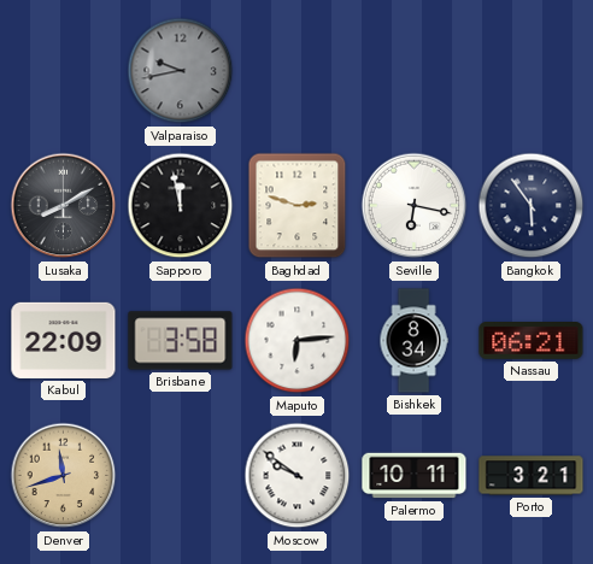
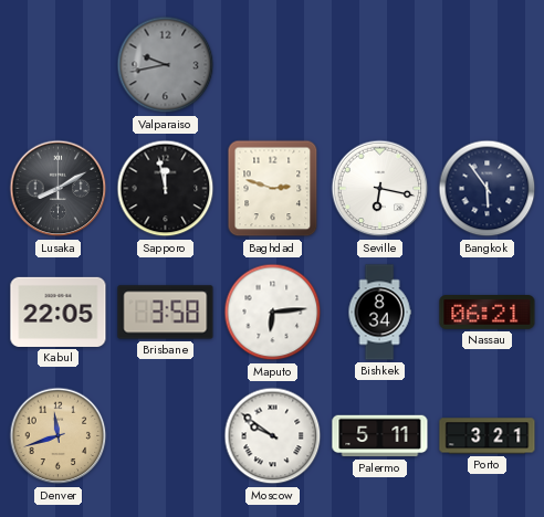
Kabul: 22:09 -> 22:05
Palermo: 10:11 -> 5:11
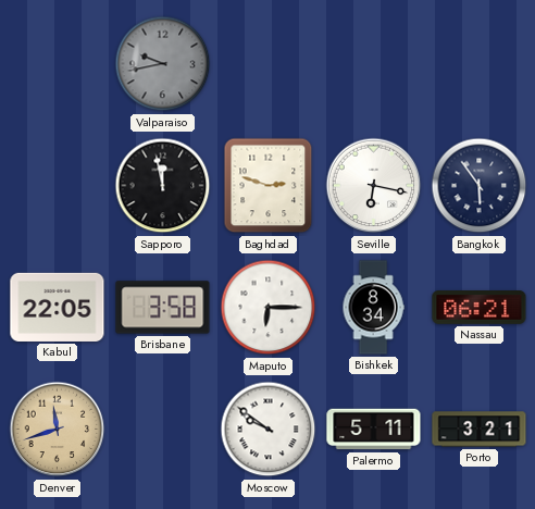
Lusaka: 8:10 -> none
Maputo: 6:14 -> 6:15
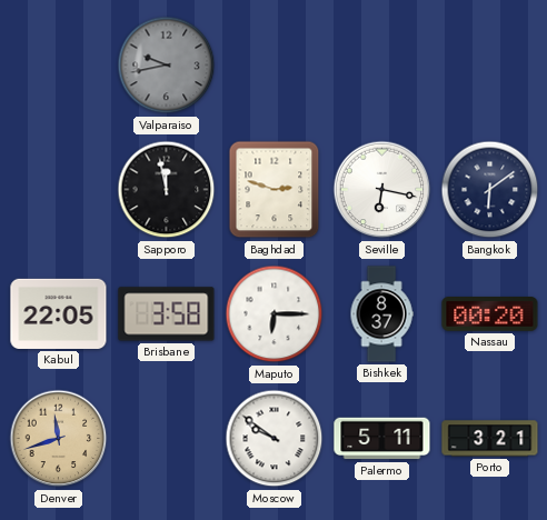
Bangkok: 5:54 -> 6:09
Bishkek: 8:34 -> 8:37
Nassau: 06:21 -> 00:20
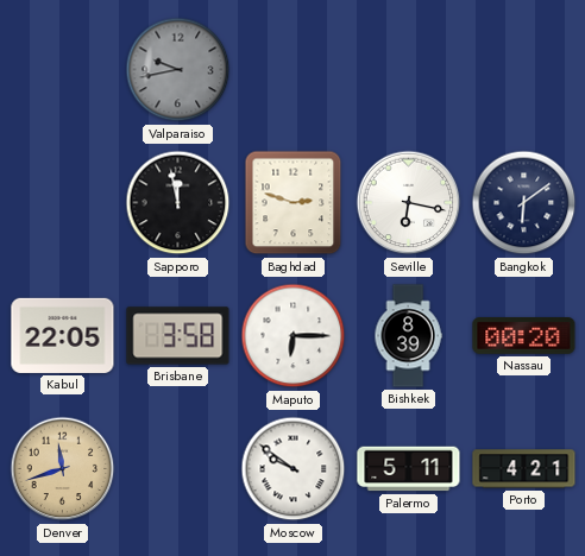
Bishkek: 8:37 -> 8:39
Porto: 3:21 -> 4:21
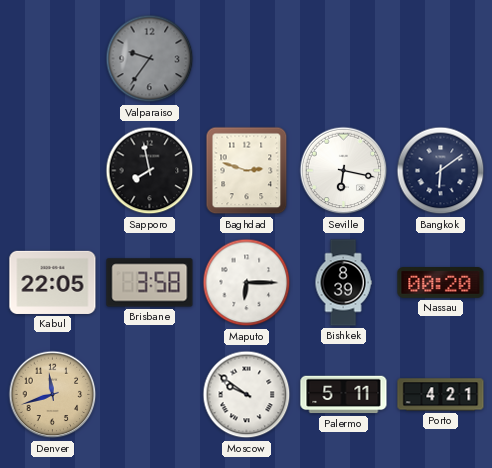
Valparaiso: 9:43 -> 9:36
Sapporo: 11:58 -> 7:58
